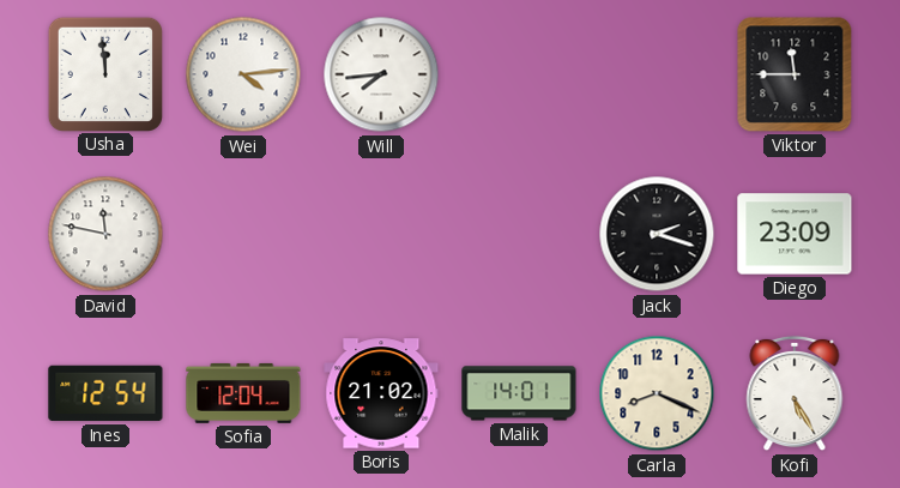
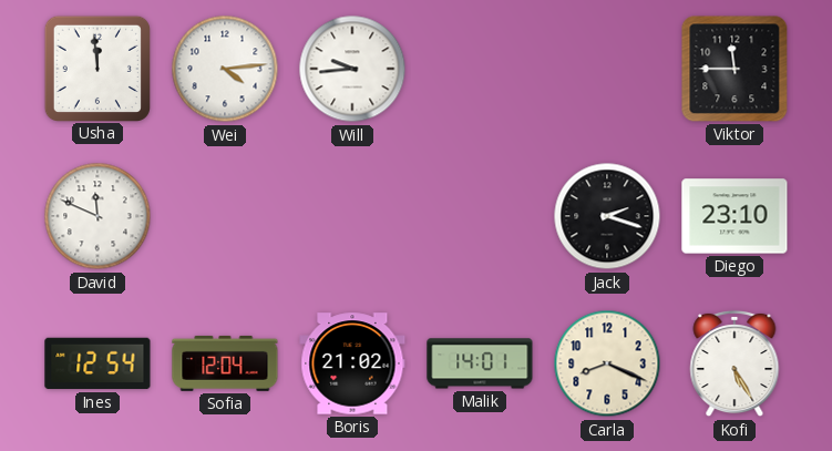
Will: 7:44 -> 9:44
David: 11:47 -> 11:49
Diego: 23:09 -> 23:10
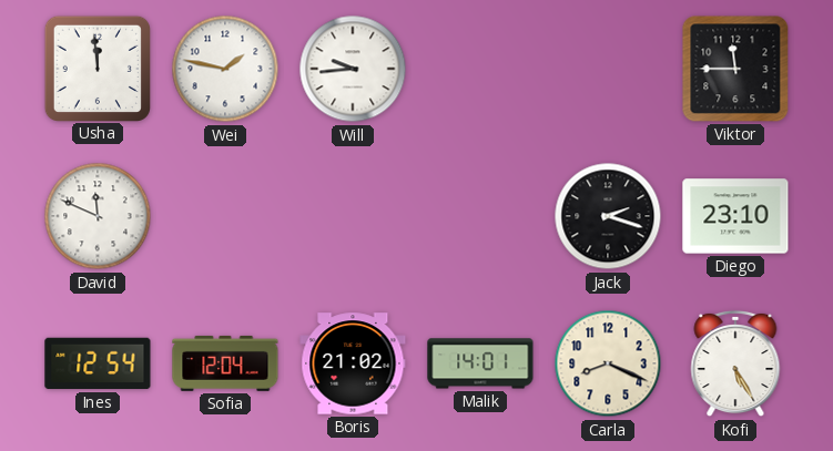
Wei: 4:14 -> 1:47
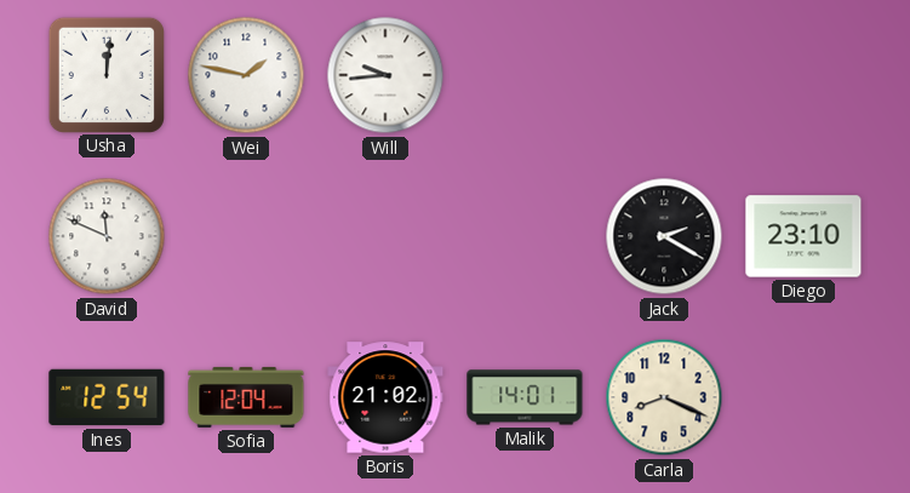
Usha: 11:59 -> 12:01
Viktor: 11:45 -> none
Jack: 2:18 -> 2:20
Kofi: 5:25 -> none
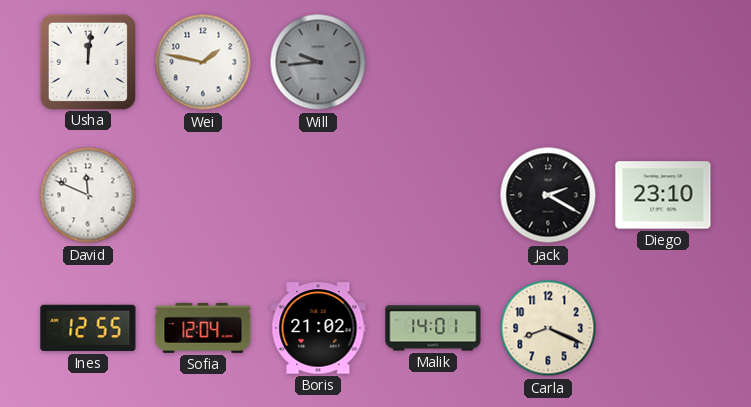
Will dial: white -> grey
Ines: 12:54 -> 12:55
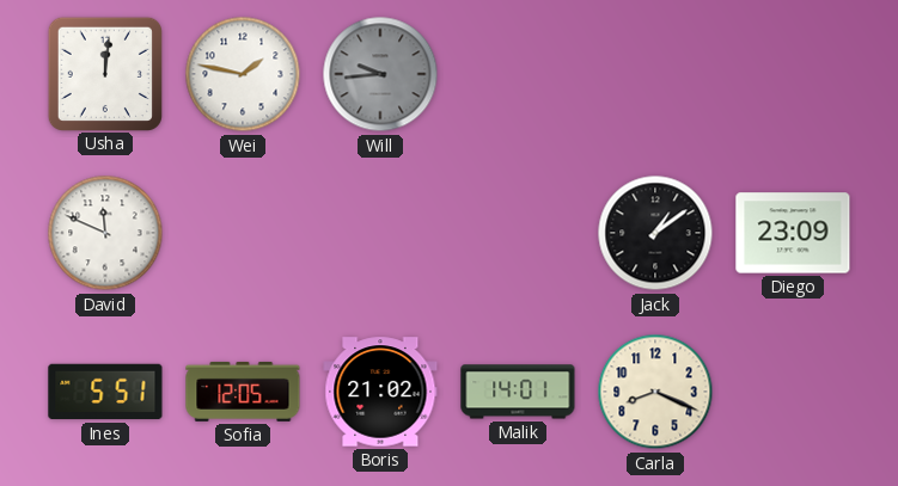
Jack: 2:20 -> 1:09
Diego: 23:10 -> 23:09
Ines: 12:55 -> 5:51
Sofia: 12:04 -> 12:05
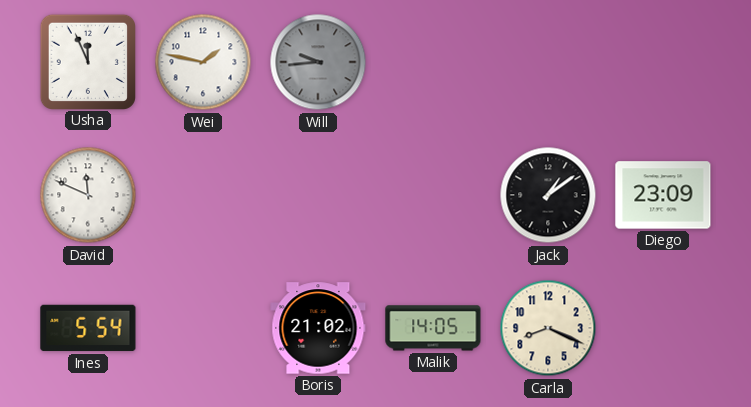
Usha: 12:01 -> 11:56
Ines: 5:51 -> 5:54
Sofia: 12:05 -> none
Malik: 14:01 -> 14:05
